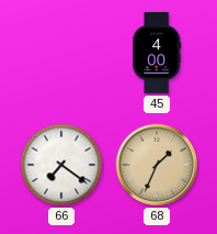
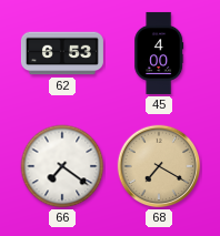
62: none -> 6:53
68: 1:34 -> 7:20
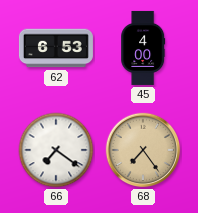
68: 7:20 -> 7:24
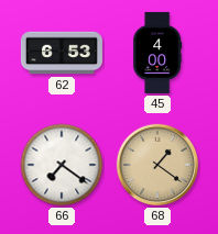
68: 7:24 -> 1:21
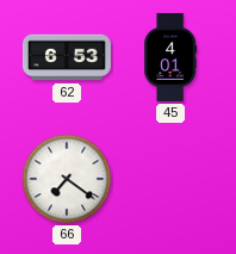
45: 4:00 -> 4:01
68: 1:21 -> none
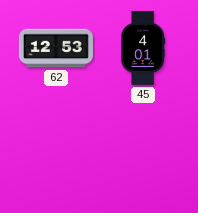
62: 6:53 -> 12:53
66: 7:21 -> none
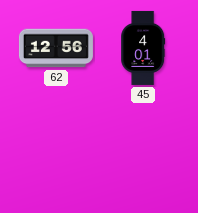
62: 12:53 -> 12:56
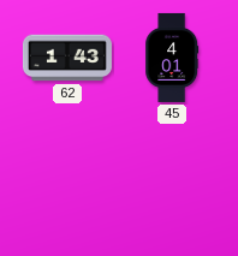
62: 12:56 -> 1:43
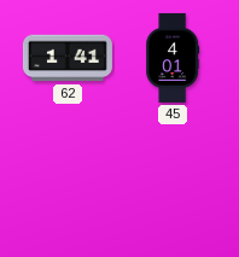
62: 1:43 -> 1:41
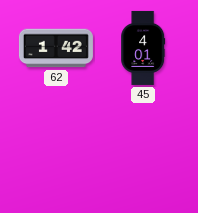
62: 1:41 -> 1:42
